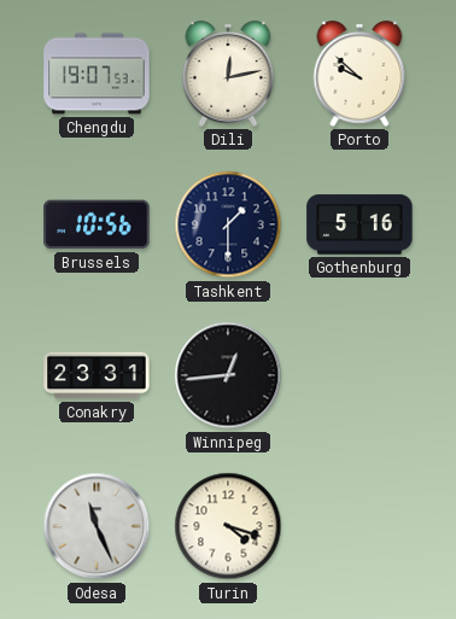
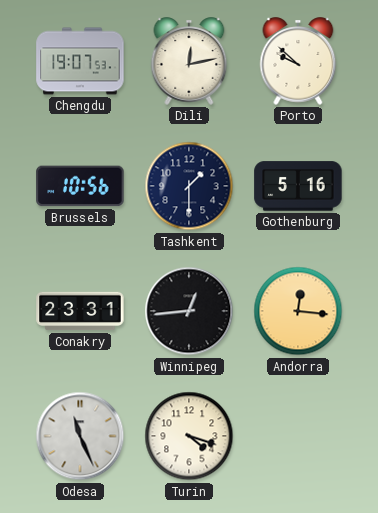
Andorra: none -> 12:16
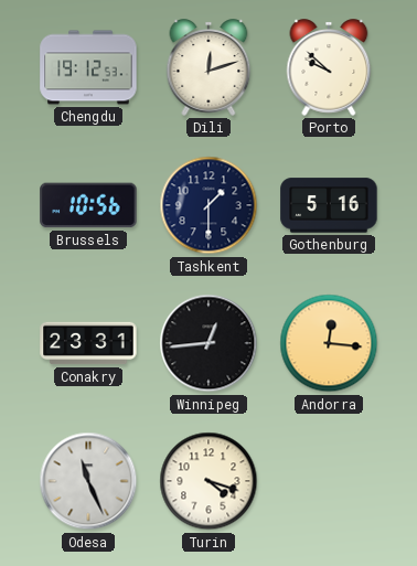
Chengdu: 19:07 -> 19:12
Dili: 12:13 -> 12:12
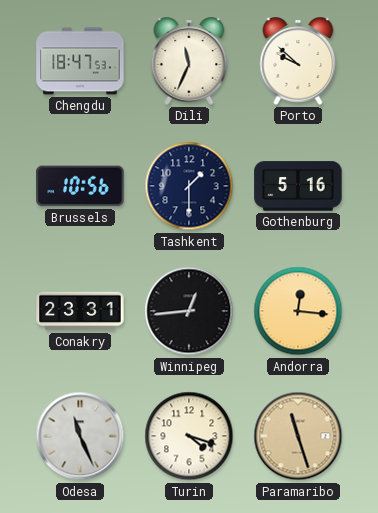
Chengdu: 19:12 -> 18:47
Dili: 12:12 -> 11:34
Paramaribo: none -> 11:27
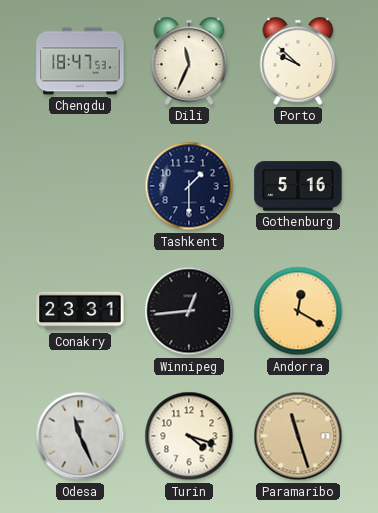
Brussels: 10:56 -> none
Andorra: 12:16 -> 12:20
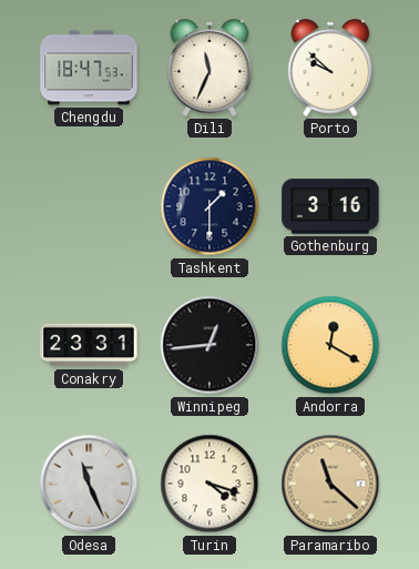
Gothenburg: 5:16 -> 3:16
Paramaribo: 11:27 -> 11:22
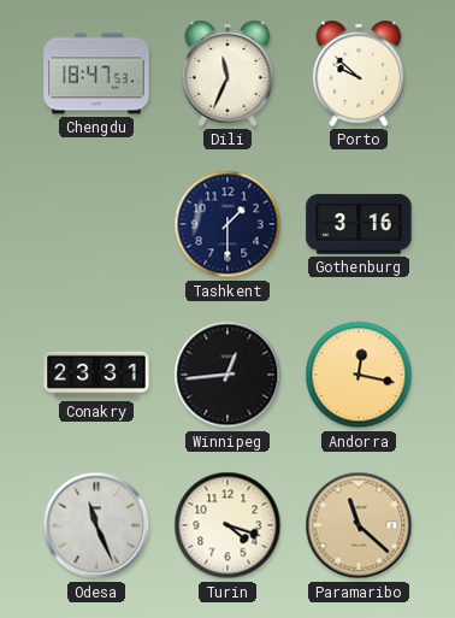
Andorra: 12:20 -> 12:17
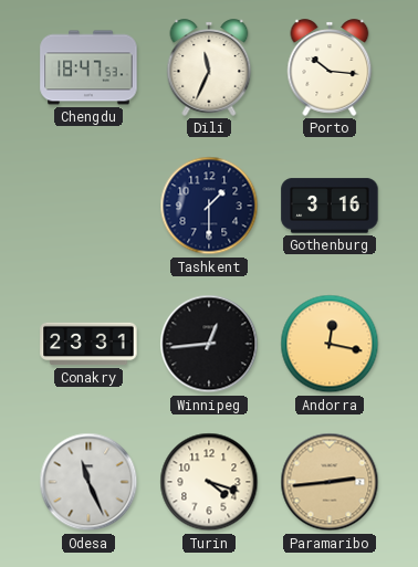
Porto: 9:52 -> 10:16
Paramaribo: 11:22 -> 2:44
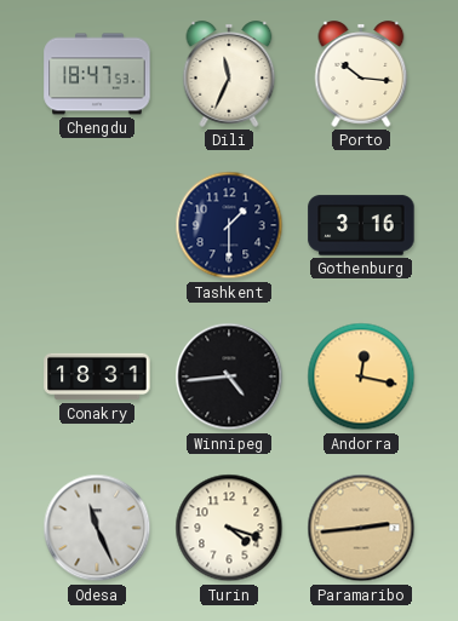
Conakry: 23:31 -> 18:31
Winnipeg: 12:44 -> 4:44
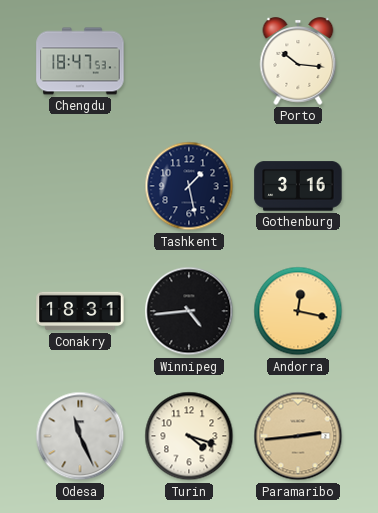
Dili: 11:34 -> none
Tashkent: 1:30 -> 1:28
